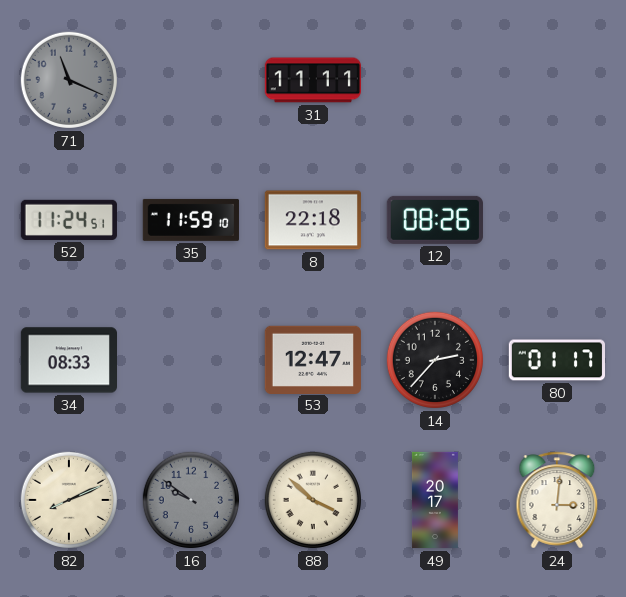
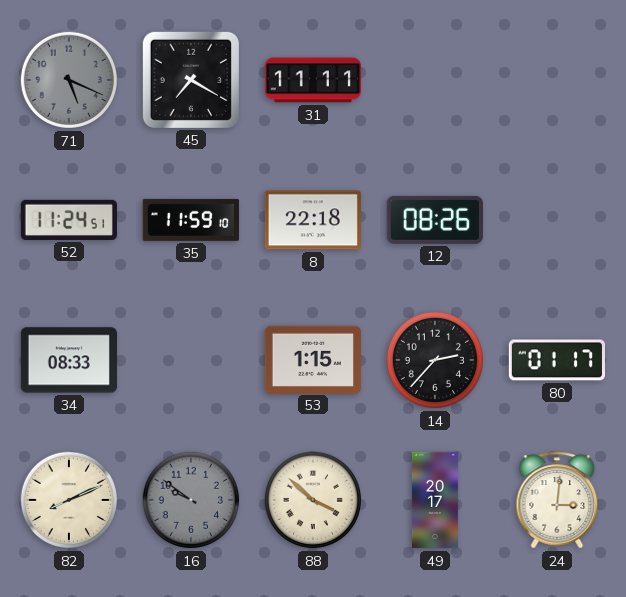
71: 11:19 -> 5:19
45: none -> 7:20
53: 12:47 -> 1:15
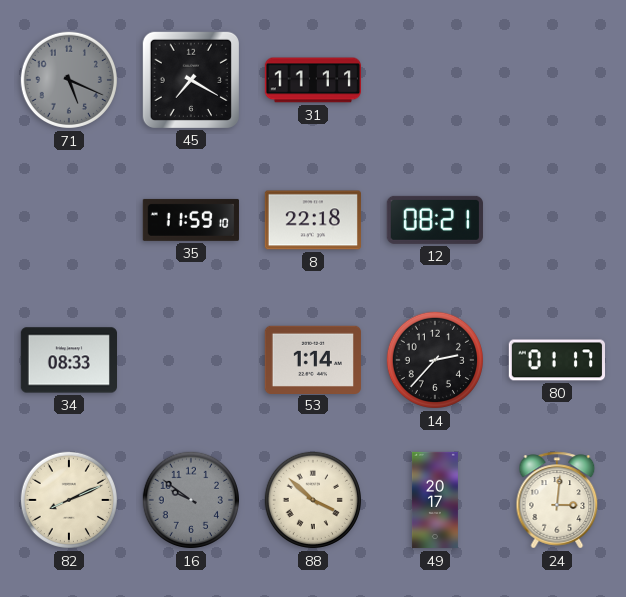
52: 11:24 -> none
12: 08:26 -> 08:21
53: 1:15 -> 1:14
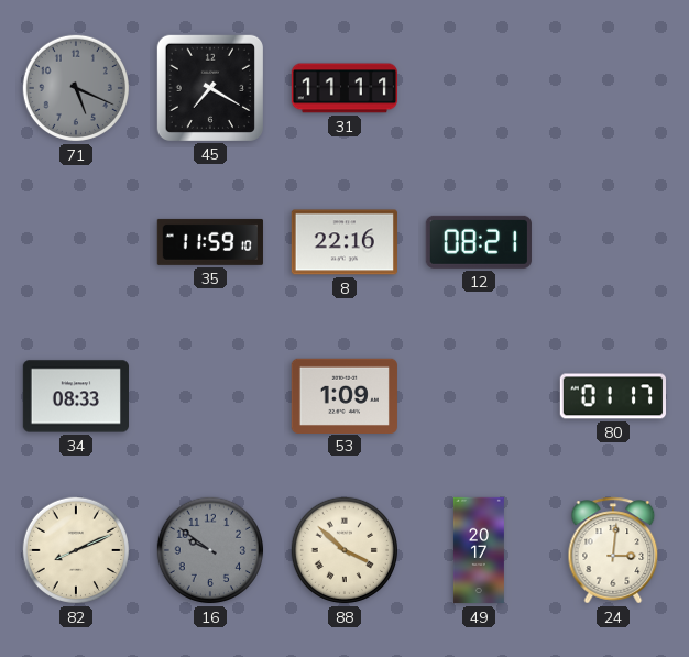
8: 22:18 -> 22:16
53: 1:14 -> 1:09
14: 2:37 -> none
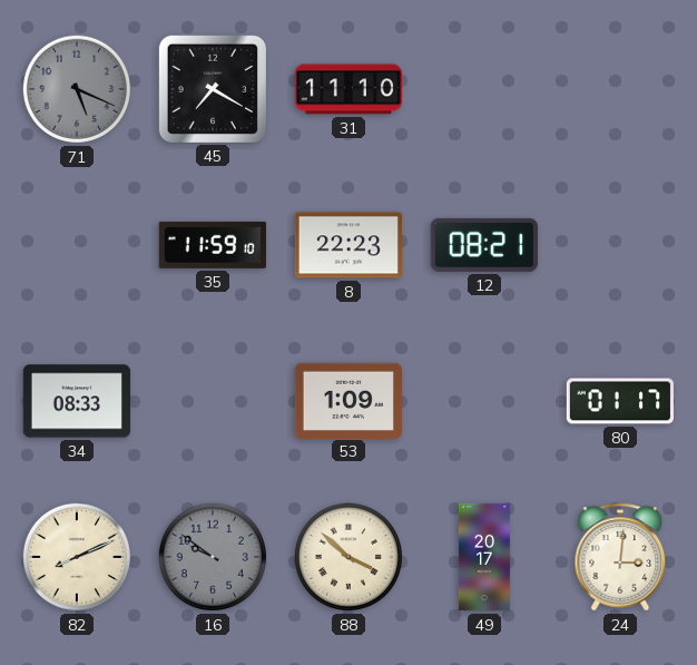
31: 11:11 -> 11:10
8: 22:16 -> 22:23
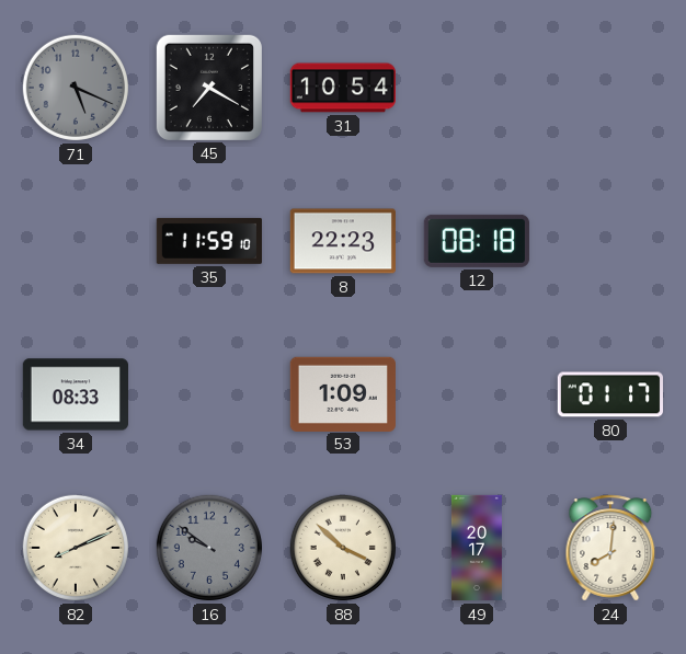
31: 11:10 -> 10:54
12: 08:21 -> 08:18
24: 3:01 -> 8:01
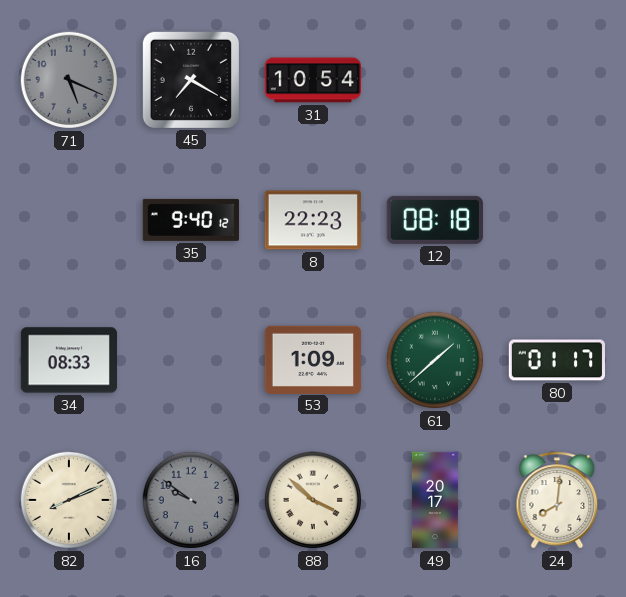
35: 11:59 -> 9:40
61: none -> 1:38
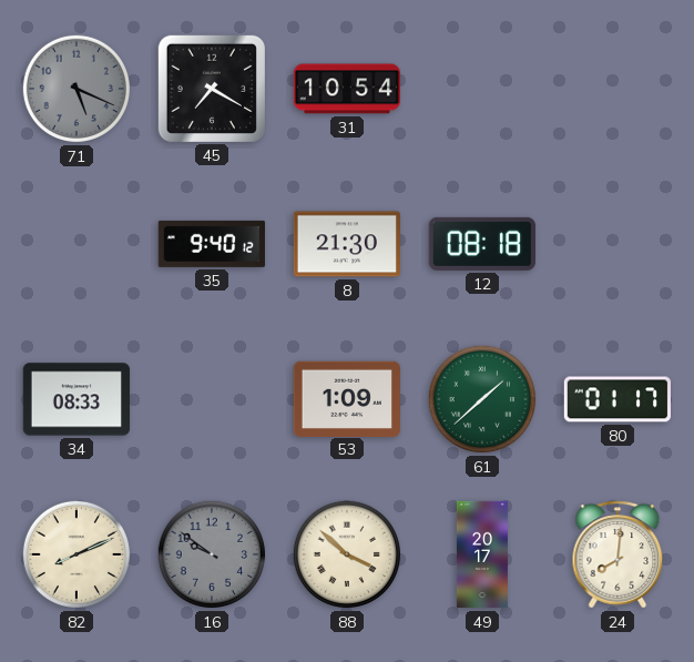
8: 22:23 -> 21:30
